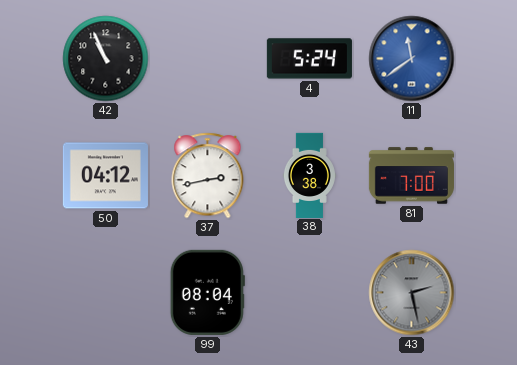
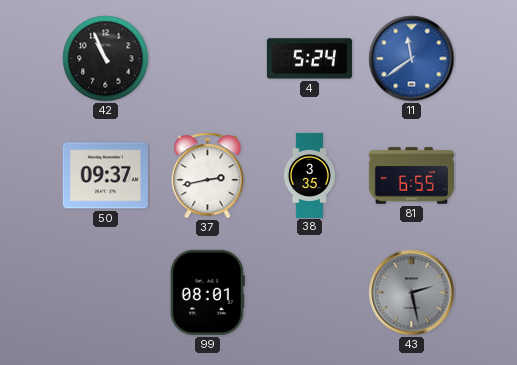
50: 04:12 -> 09:37
38: 3:38 -> 3:35
81: 7:00 -> 6:55
99: 08:04 -> 08:01
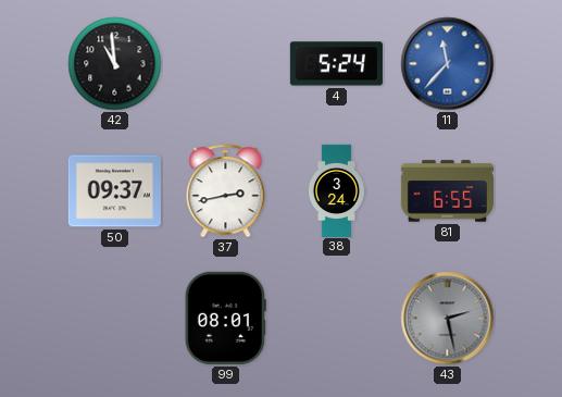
42: 10:56 -> 10:59
11: 11:39 -> 11:37
38: 3:35 -> 3:24
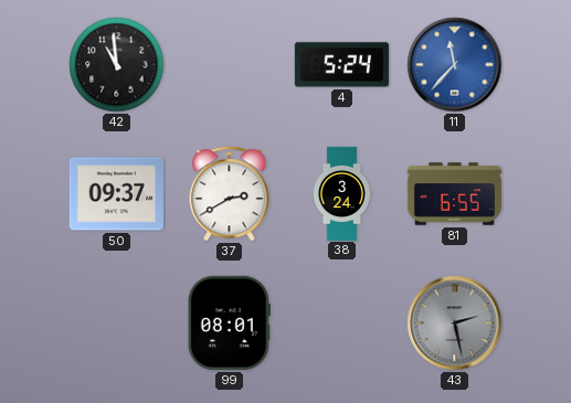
37: 2:43 -> 2:40
